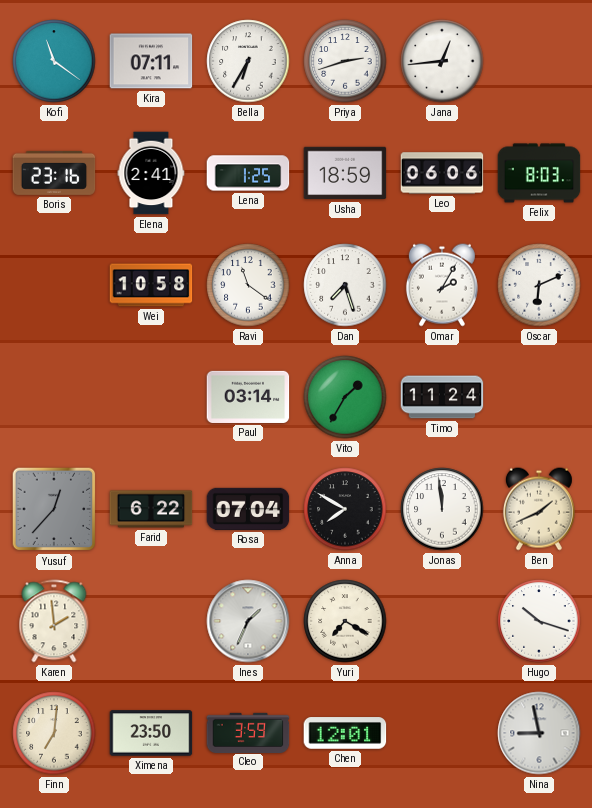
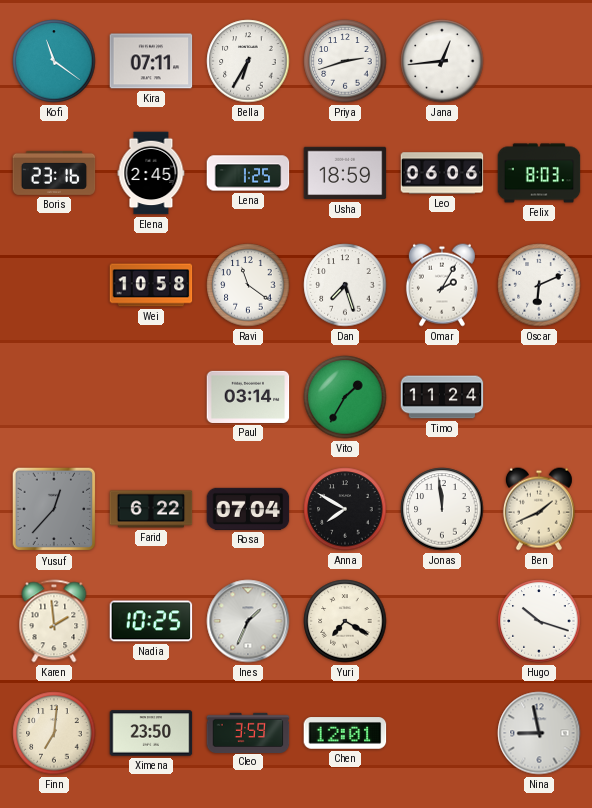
Elena: 2:41 -> 2:45
Nadia: none -> 10:25
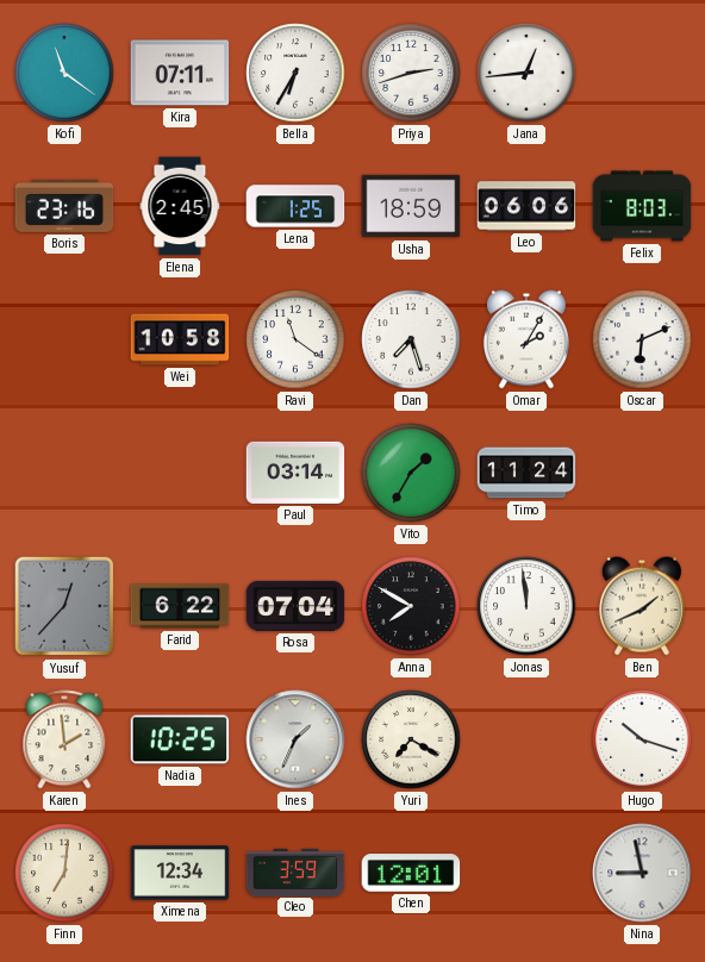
Ximena: 23:50 -> 12:34
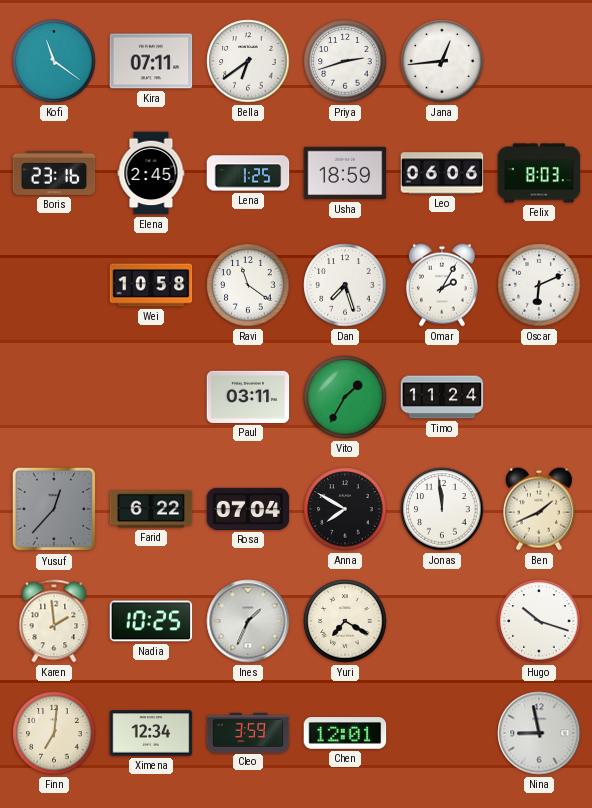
Bella: 6:35 -> 6:39
Paul: 03:14 -> 03:11
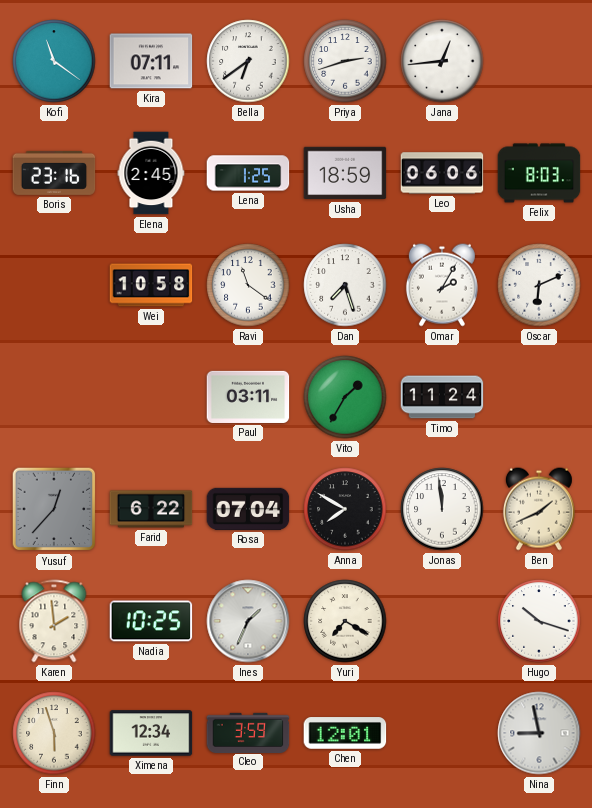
Finn: 7:01 -> 5:57
